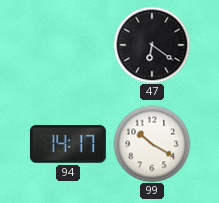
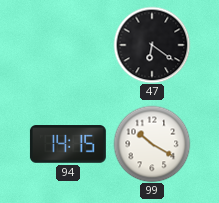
94: 14:17 -> 14:15
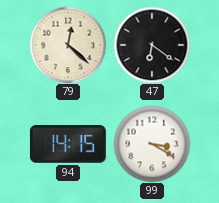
79: none -> 12:22
99: 10:20 -> 3:20
